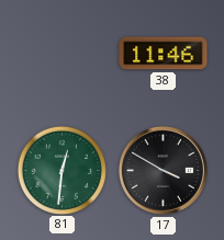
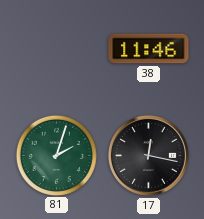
81: 12:31 -> 2:03
17: 3:50 -> 12:17
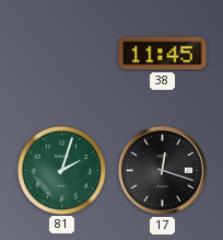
38: 11:46 -> 11:45
17: 12:17 -> 12:18
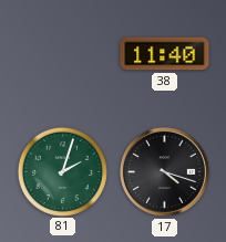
38: 11:45 -> 11:40
17: 12:18 -> 4:18
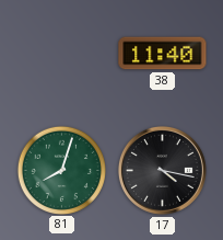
81: 2:03 -> 8:03
17: 4:18 -> 4:17
